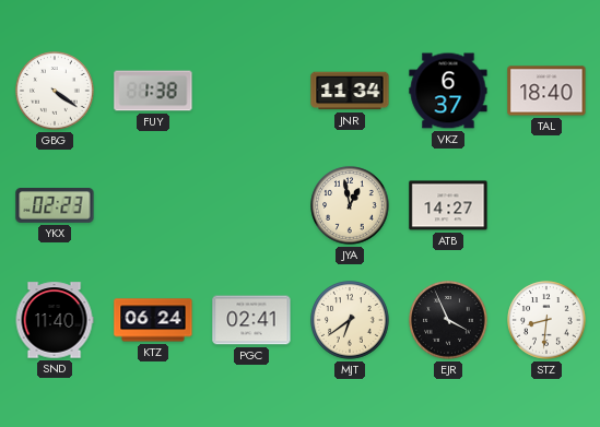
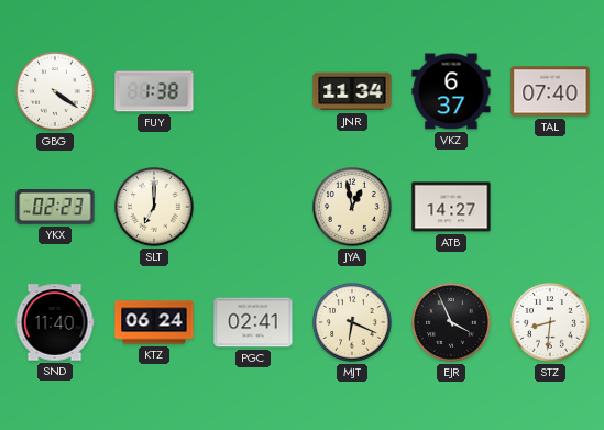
TAL: 18:40 -> 07:40
SLT: none -> 7:00
MJT: 6:39 -> 6:19
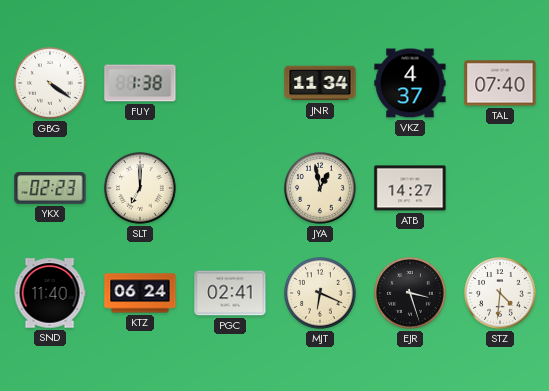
VKZ: 6:37 -> 4:37
EJR: 3:56 -> 3:27
STZ: 8:31 -> 4:31
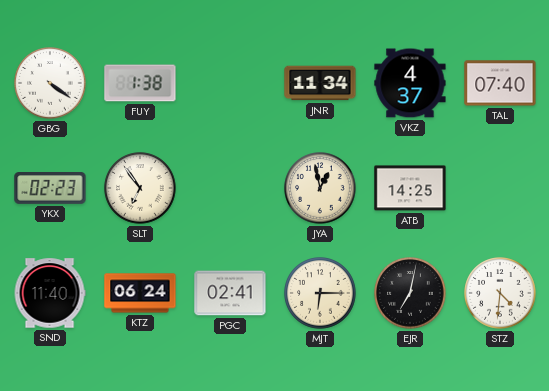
SLT: 7:00 -> 6:54
ATB: 14:27 -> 14:25
MJT: 6:19 -> 6:15
EJR: 3:27 -> 7:02
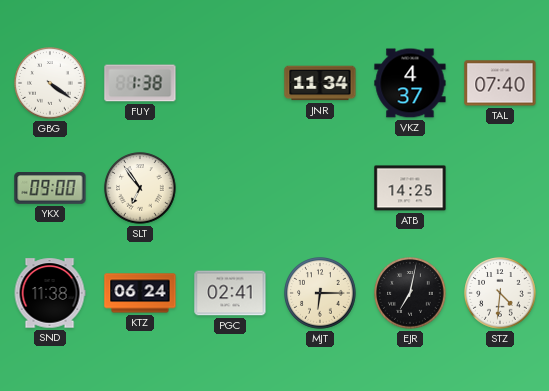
YKX: 02:23 -> 09:00
JYA: 12:58 -> none
SND: 11:40 -> 11:38
